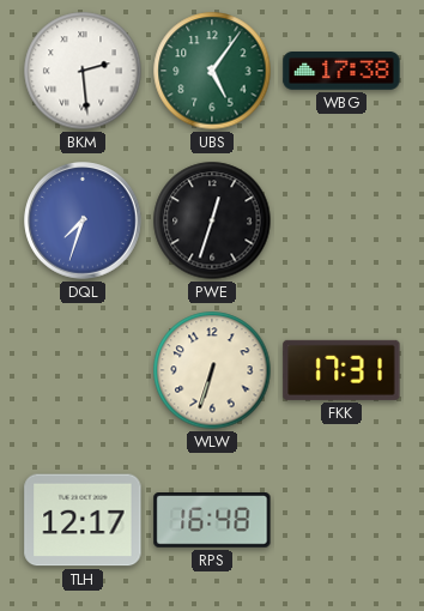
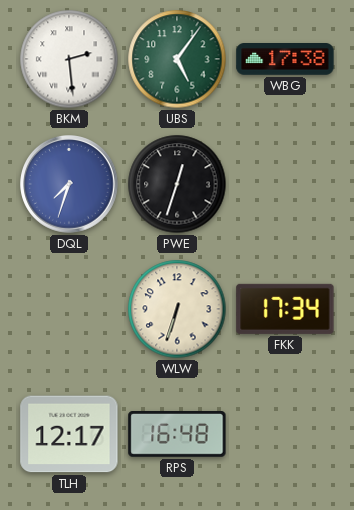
FKK: 17:31 -> 17:34
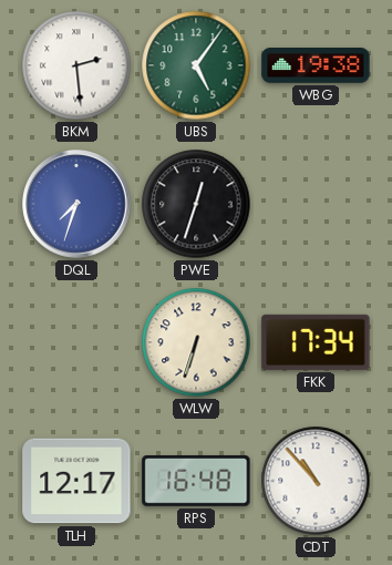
WBG: 17:38 -> 19:38
CDT: none -> 10:53
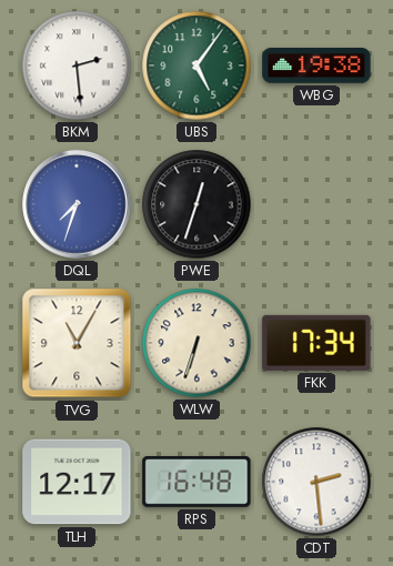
TVG: none -> 11:05
CDT: 10:53 -> 2:29
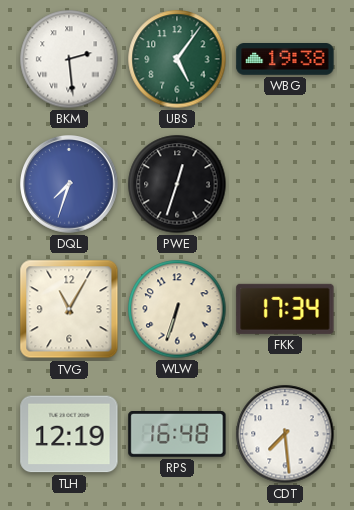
TLH: 12:17 -> 12:19
CDT: 2:29 -> 7:29
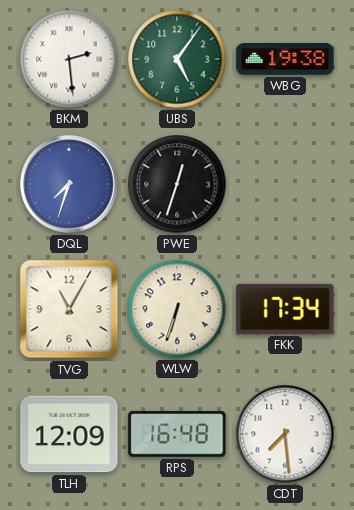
TLH: 12:19 -> 12:09
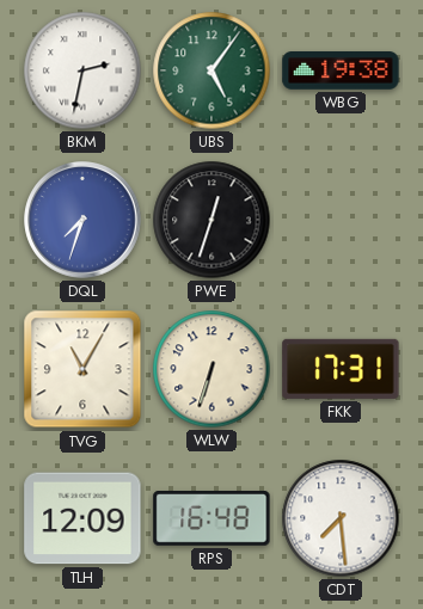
BKM: 2:29 -> 2:32
FKK: 17:34 -> 17:31
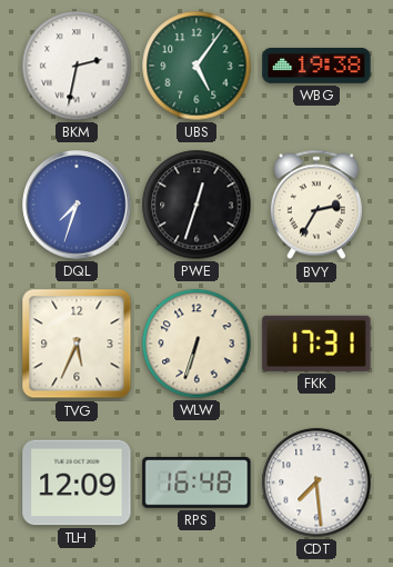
BVY: none -> 2:35
TVG: 11:05 -> 5:34
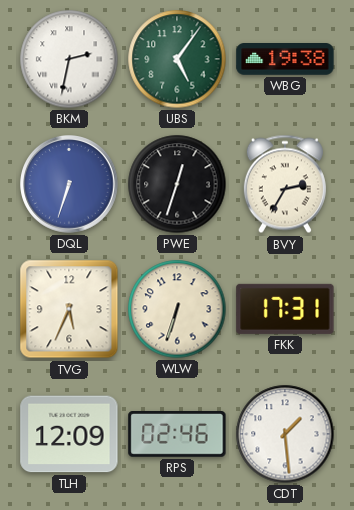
DQL: 7:33 -> 6:33
RPS: 16:48 -> 02:46
CDT: 7:29 -> 1:29
